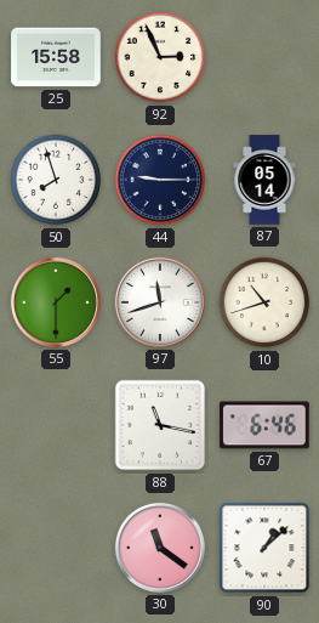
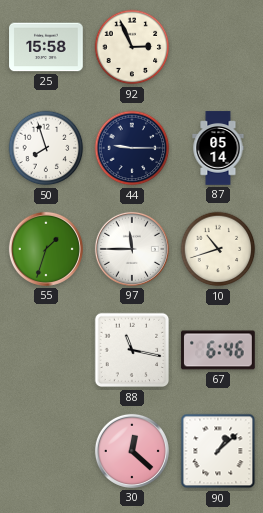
55: 1:30 -> 1:33
97: 11:42 -> 11:45
30: 11:21 -> 12:22
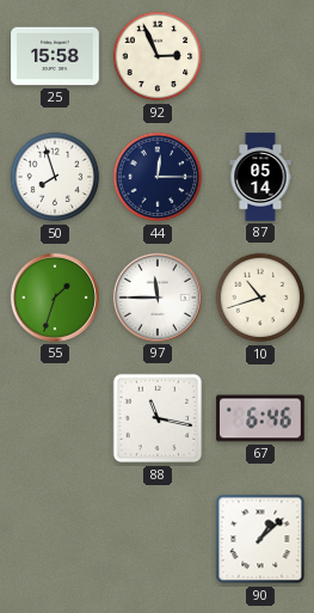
44: 9:15 -> 12:15
30: 12:22 -> none
